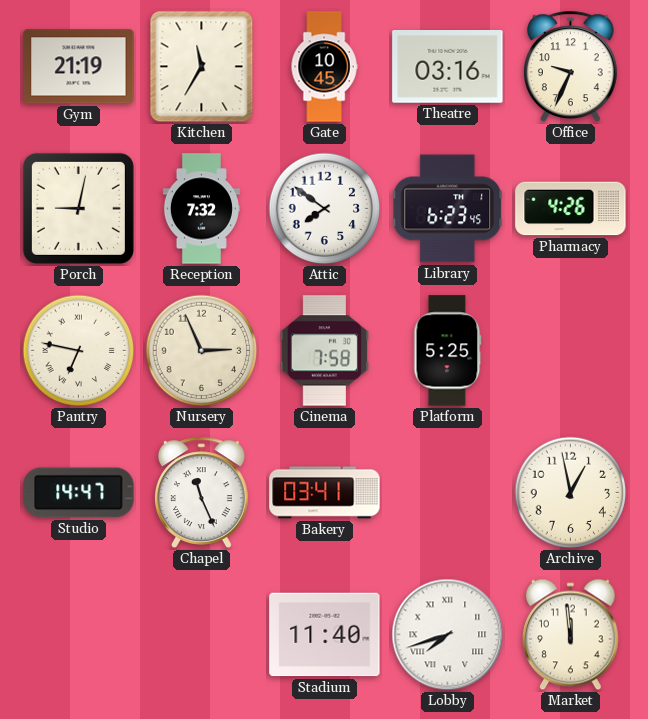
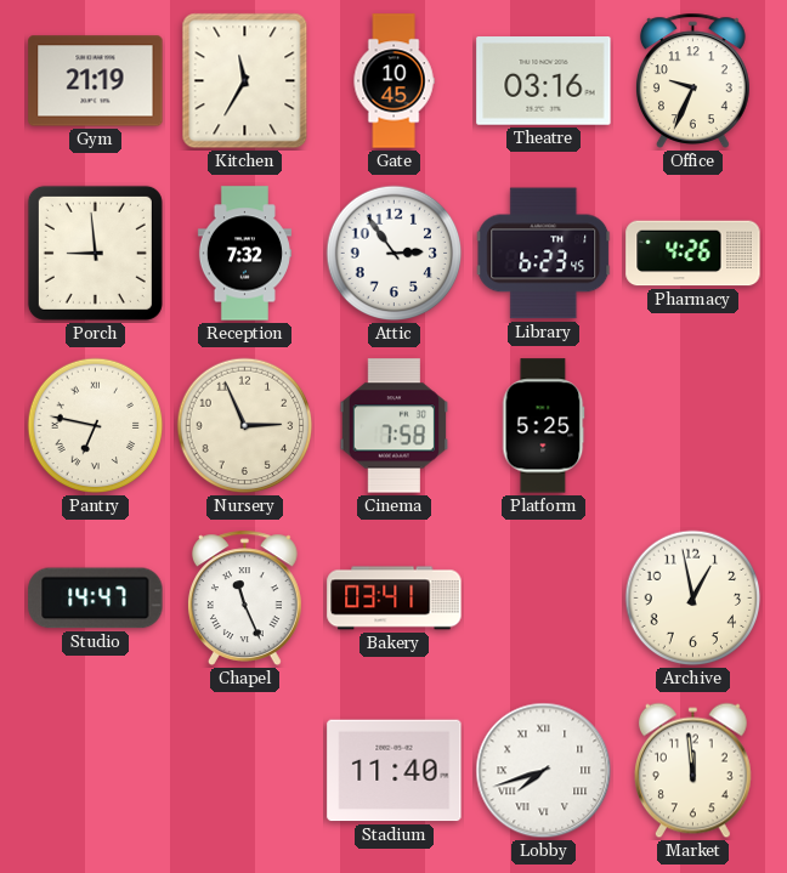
Porch: 9:02 -> 8:59
Attic: 7:51 -> 2:54
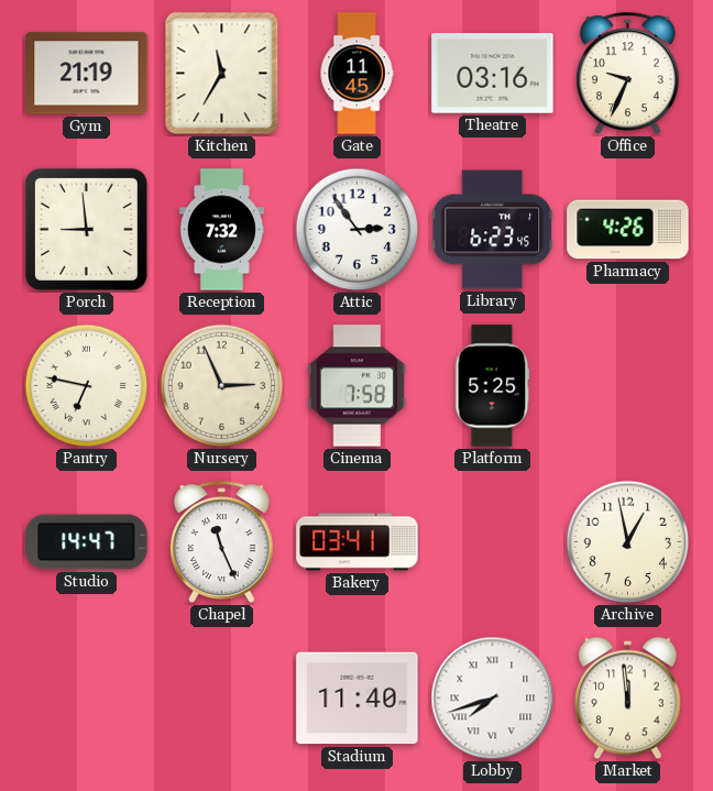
Gate: 10:45 -> 11:45
